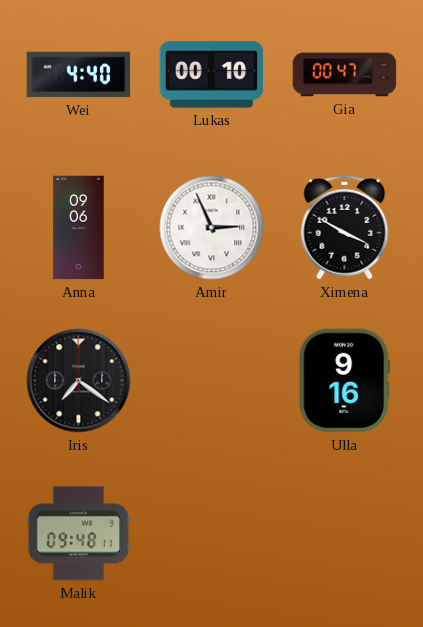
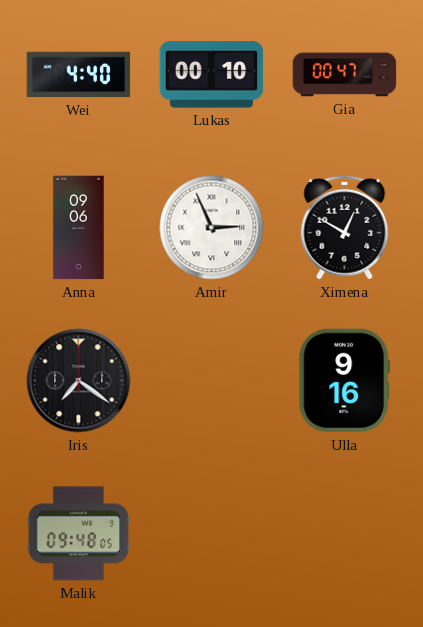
Ximena: 3:50 -> 12:50
Malik: 09:48:11 -> 09:48:05
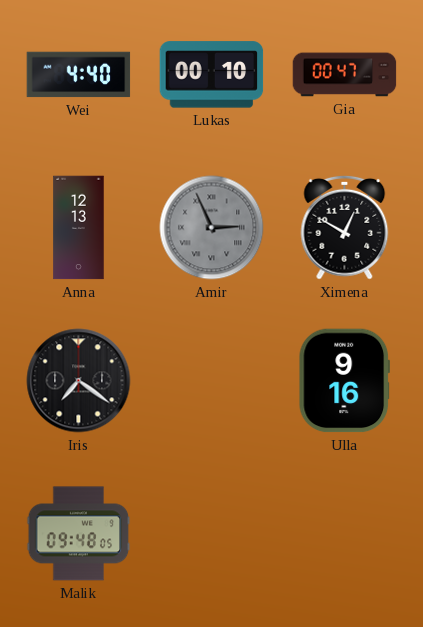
Anna: 09:06 -> 12:13
Amir dial: white -> grey
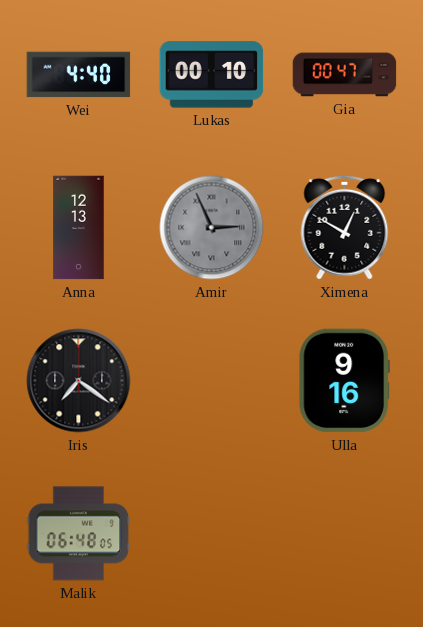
Malik: 09:48 -> 06:48
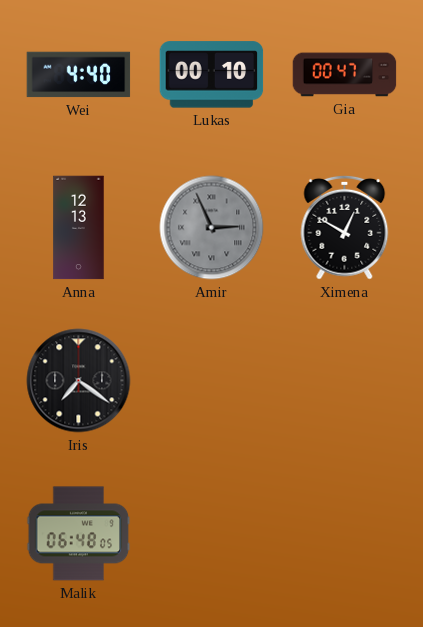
Ulla: 9:16 -> none
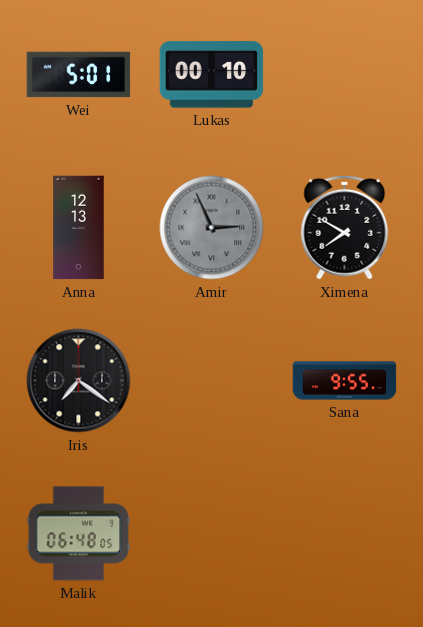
Wei: 4:40 -> 5:01
Gia: 00:47 -> none
Ximena: 12:50 -> 7:50
Sana: none -> 9:55
